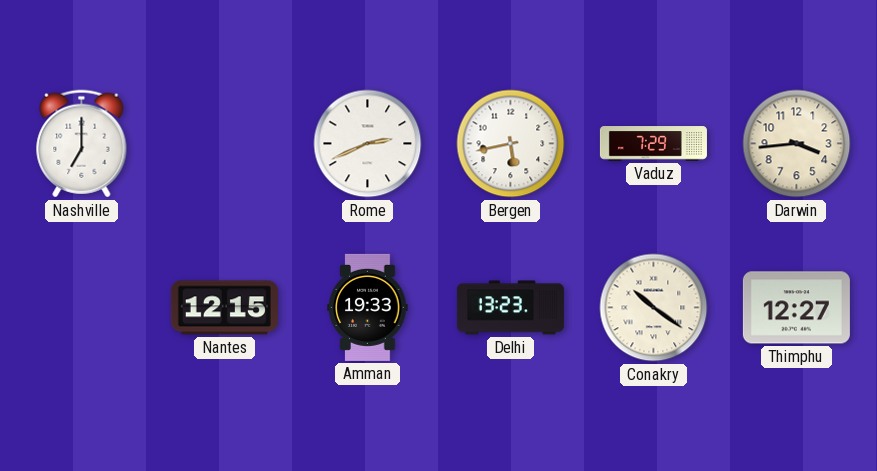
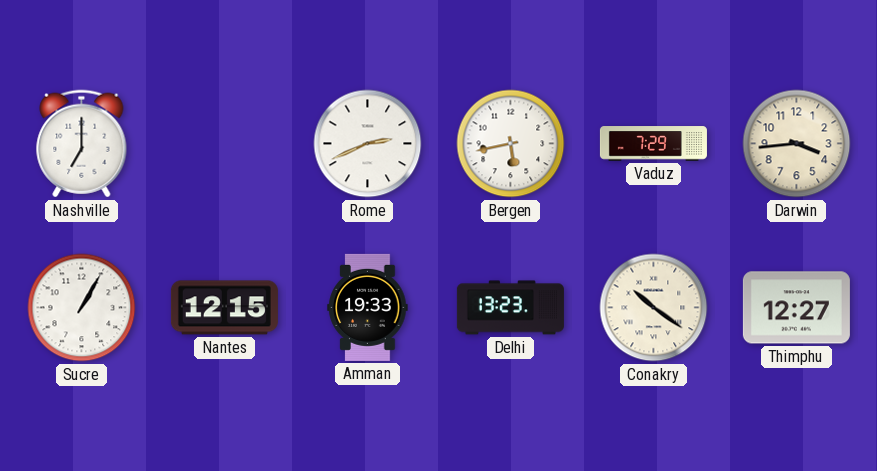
Sucre: none -> 1:05
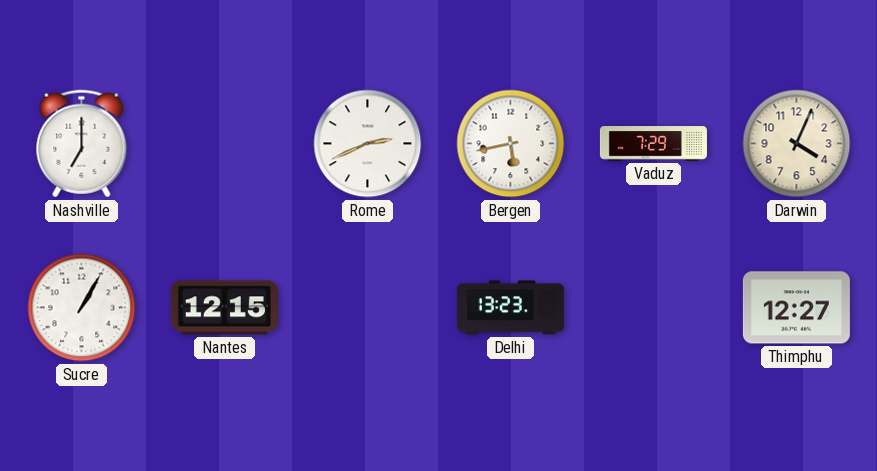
Darwin: 3:44 -> 4:04
Amman: 19:33 -> none
Conakry: 10:21 -> none
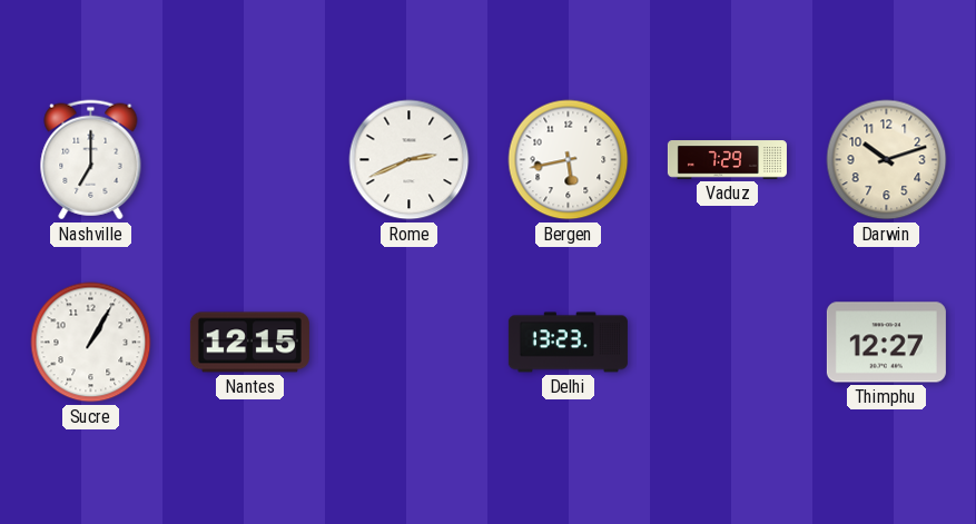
Darwin: 4:04 -> 10:12
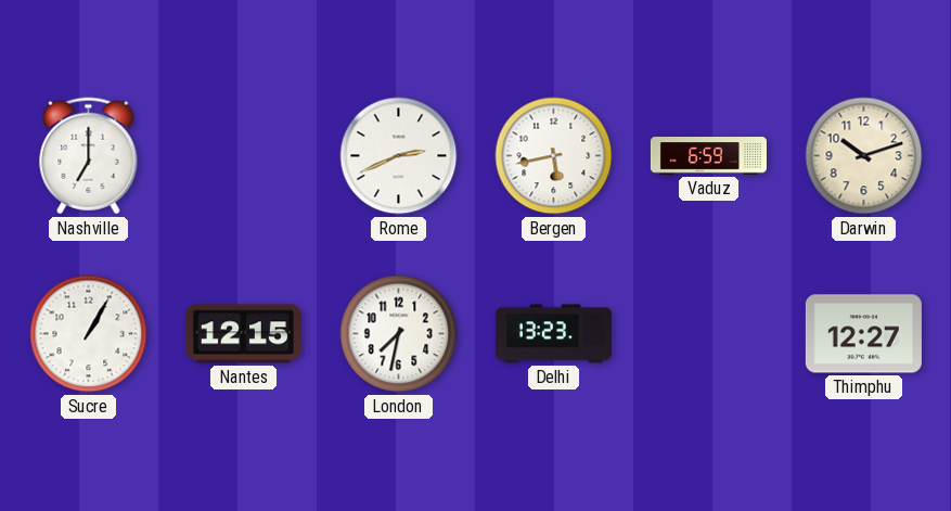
Vaduz: 7:29 -> 6:59
London: none -> 7:32
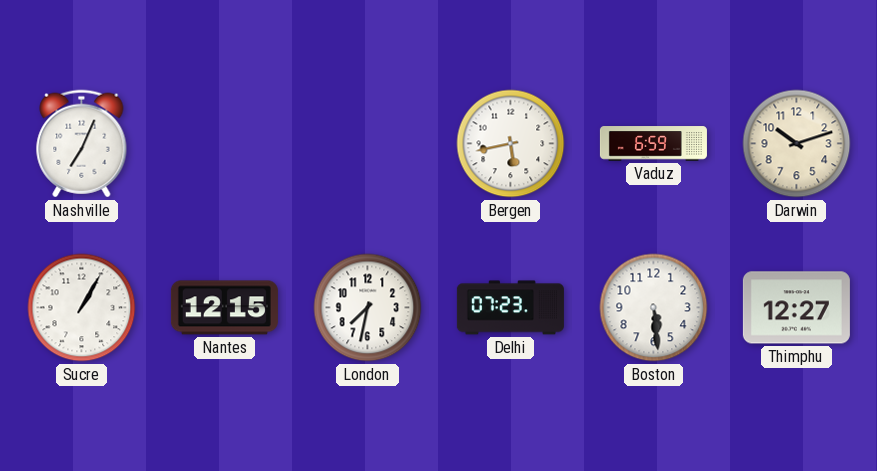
Nashville: 7:00 -> 7:04
Rome: 2:41 -> none
Delhi: 13:23 -> 07:23
Boston: none -> 5:29
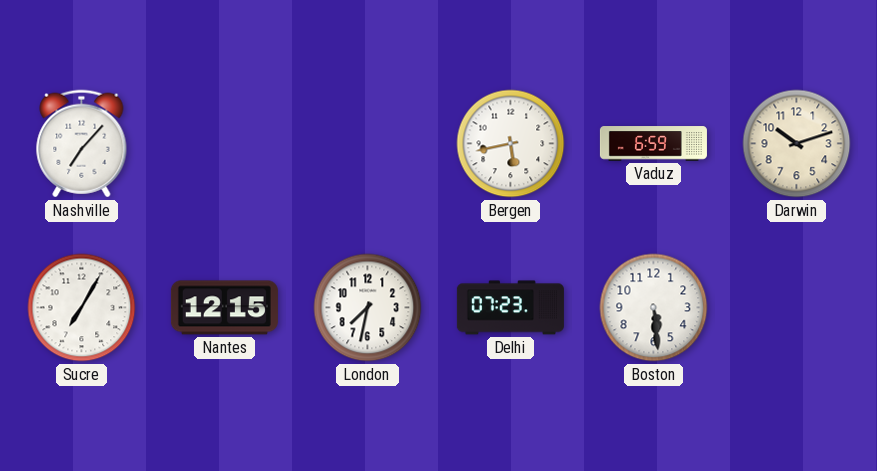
Nashville: 7:04 -> 7:07
Sucre: 1:05 -> 7:05
Thimphu: 12:27 -> none
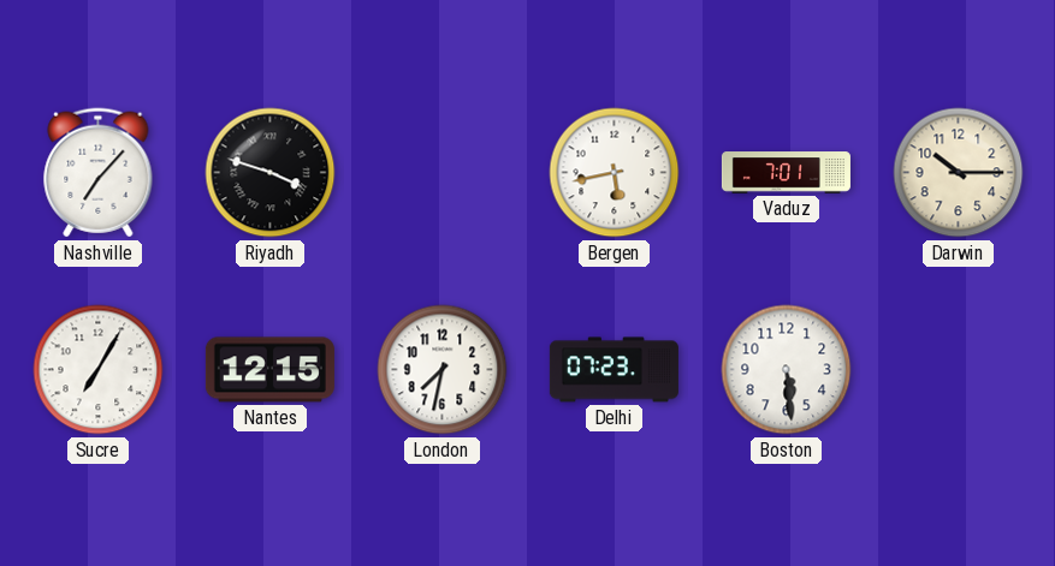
Riyadh: none -> 3:48
Vaduz: 6:59 -> 7:01
Darwin: 10:12 -> 10:15
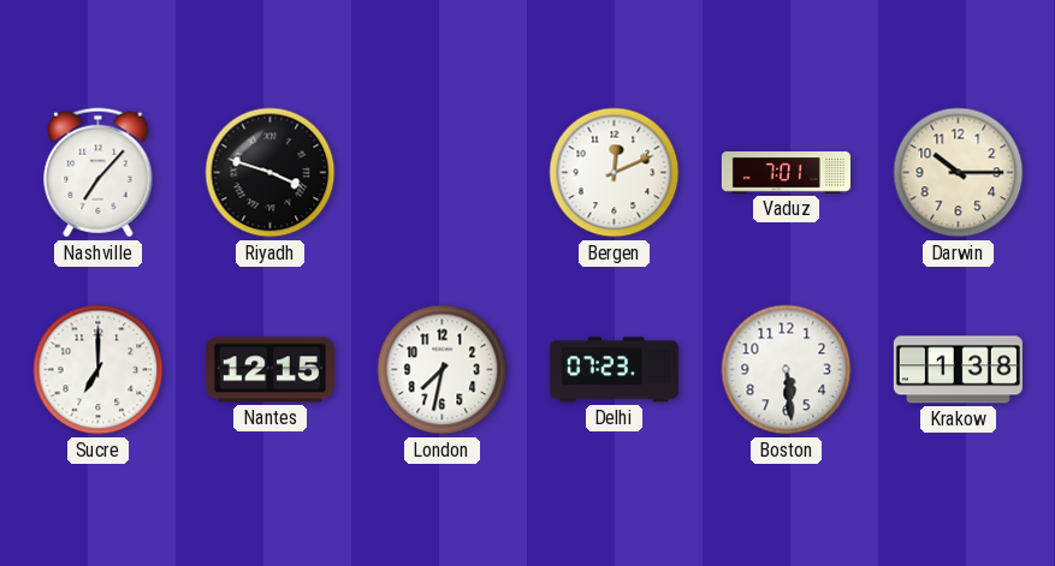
Bergen: 5:43 -> 12:11
Sucre: 7:05 -> 7:00
Krakow: none -> 1:38
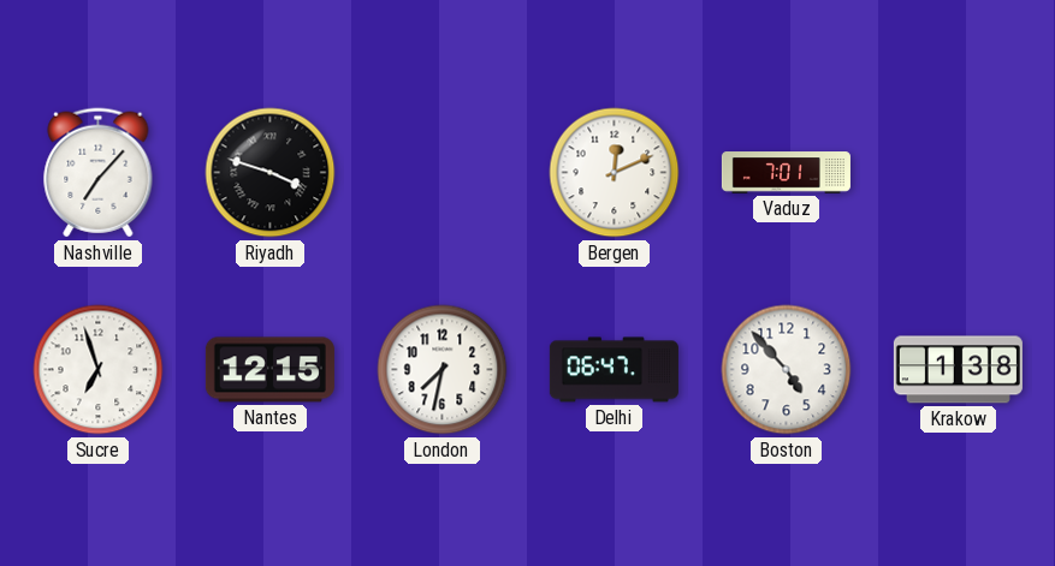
Darwin: 10:15 -> none
Sucre: 7:00 -> 6:57
Delhi: 07:23 -> 06:47
Boston: 5:29 -> 4:53
